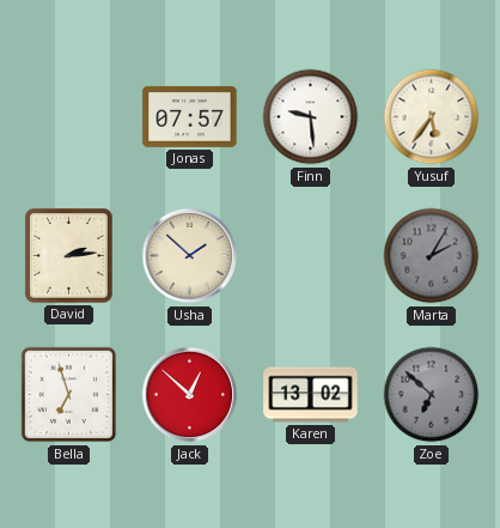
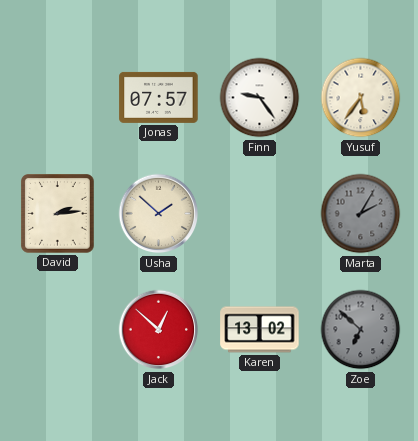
Finn: 9:29 -> 9:24
Bella: 6:57 -> none
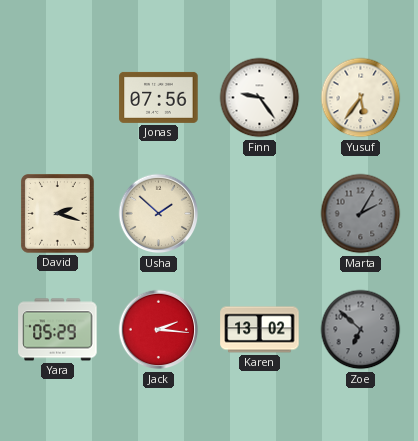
Jonas: 07:57 -> 07:56
David: 2:14 -> 2:18
Yara: none -> 05:29
Jack: 12:52 -> 2:16
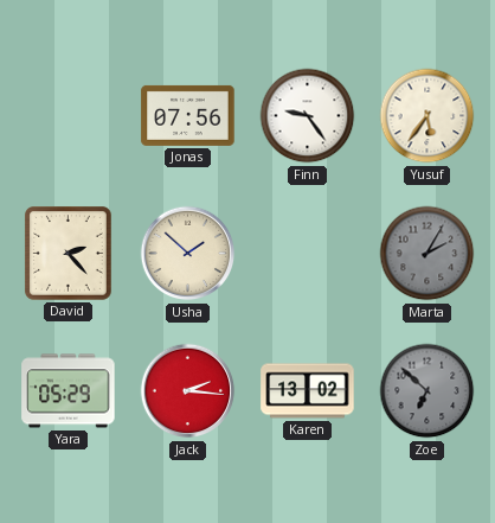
David: 2:18 -> 2:23
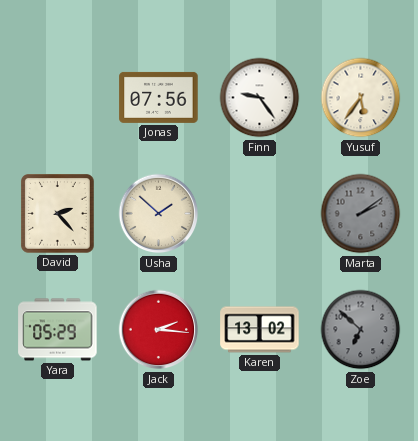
Marta: 2:05 -> 2:09
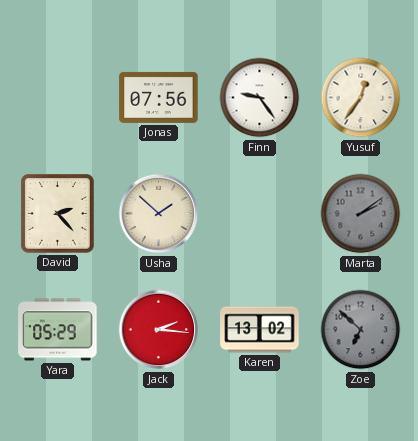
Yusuf: 5:36 -> 12:36
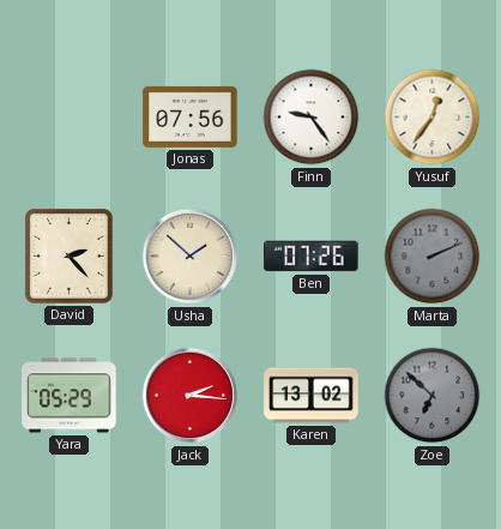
Ben: none -> 07:26
Marta: 2:09 -> 2:11
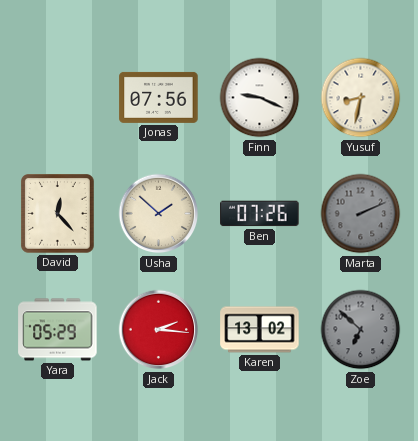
Finn: 9:24 -> 9:19
Yusuf: 12:36 -> 8:32
David: 2:23 -> 12:23
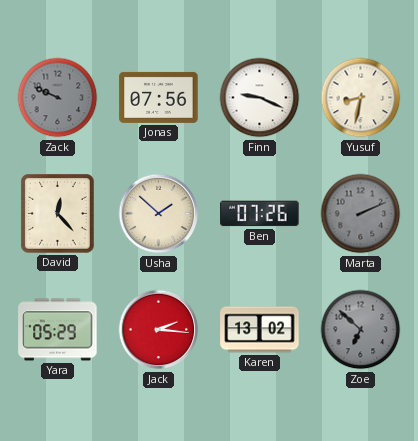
Zack: none -> 9:49
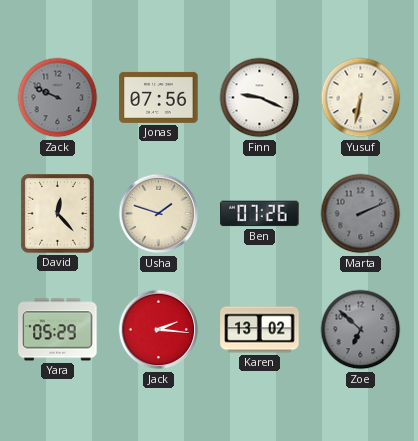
Yusuf: 8:32 -> 6:32
Usha: 1:52 -> 1:48
